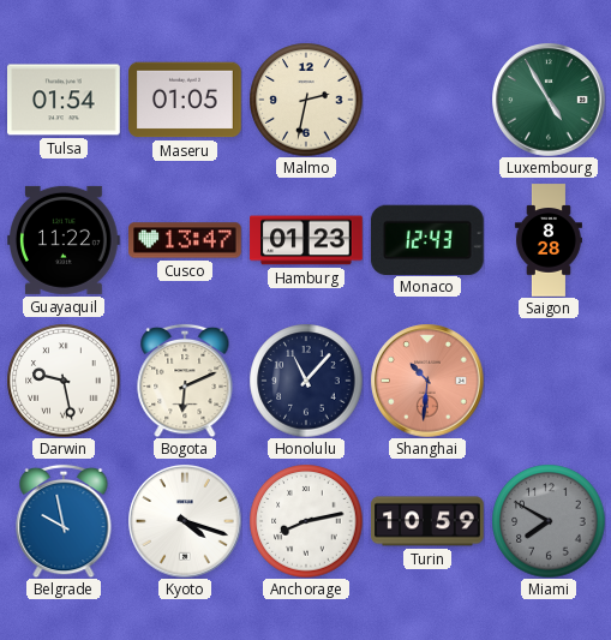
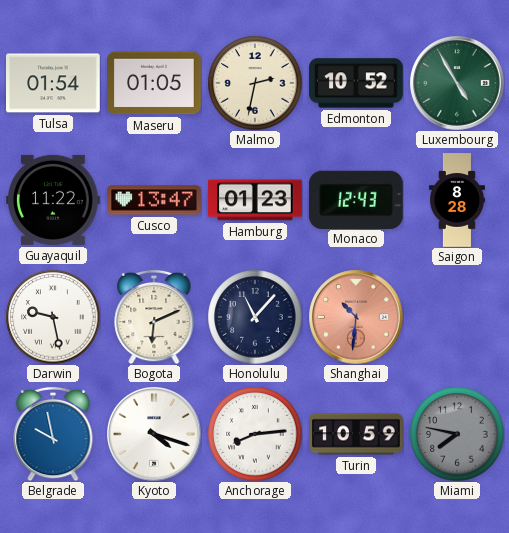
Edmonton: none -> 10:52
Anchorage: 8:13 -> 8:14
Miami: 7:50 -> 7:47
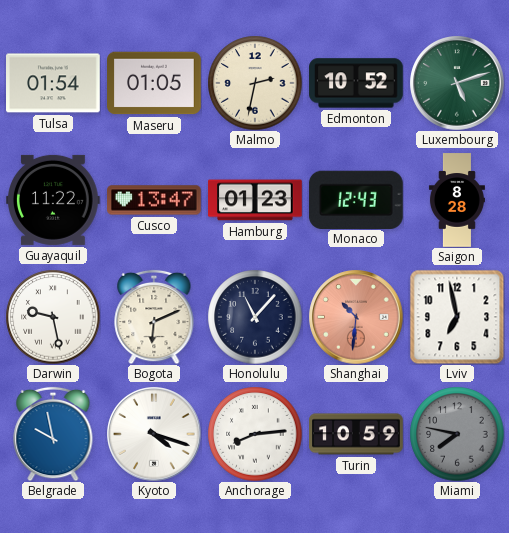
Luxembourg: 4:55 -> 5:12
Lviv: none -> 6:58
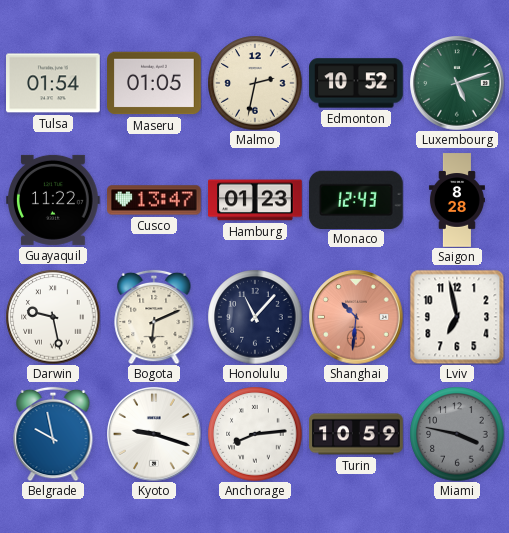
Kyoto: 4:18 -> 9:18
Miami: 7:47 -> 3:47
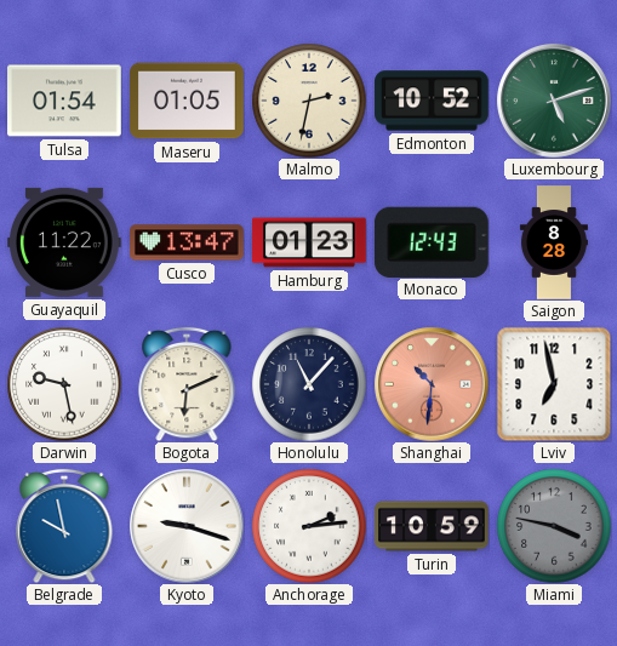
Anchorage: 8:14 -> 2:14
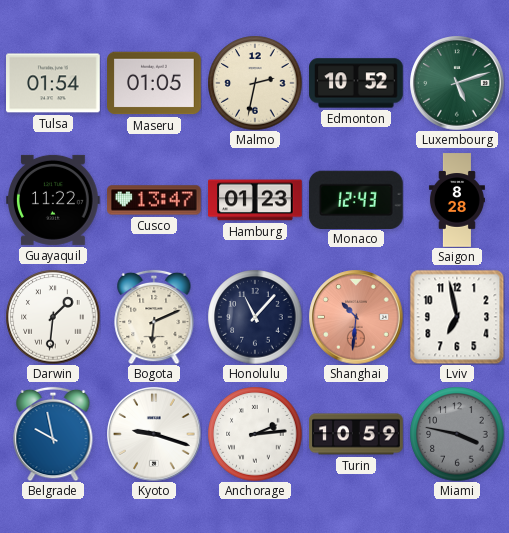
Darwin: 9:28 -> 1:31
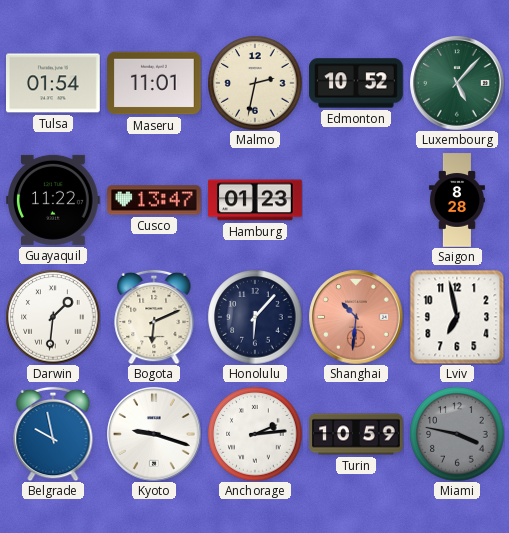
Maseru: 01:05 -> 11:01
Luxembourg: 5:12 -> 5:07
Monaco: 12:43 -> none
Honolulu: 11:07 -> 6:07
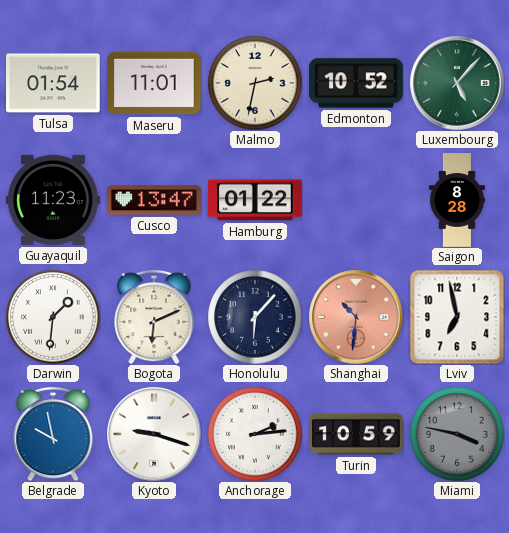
Guayaquil: 11:22 -> 11:23
Hamburg: 01:23 -> 01:22
